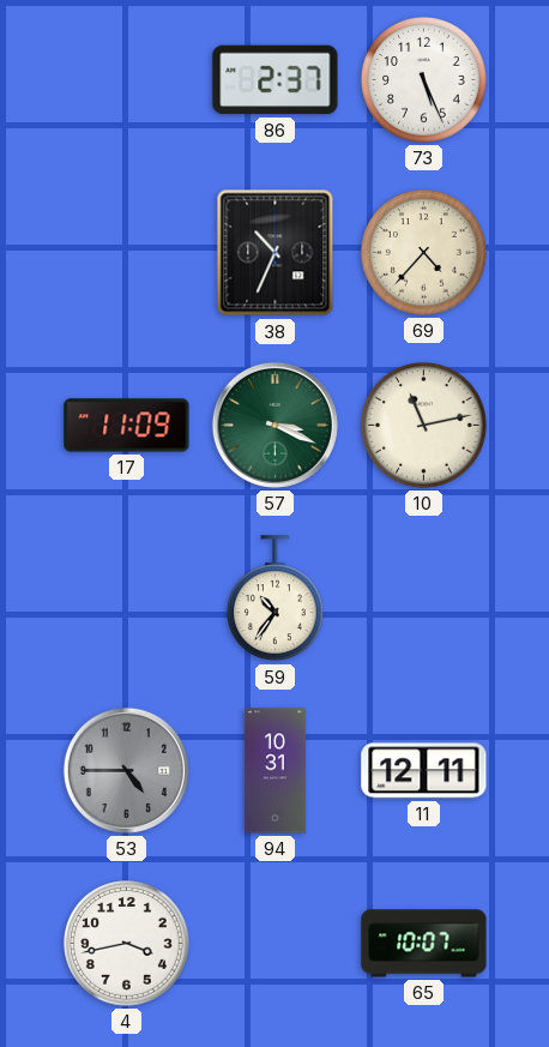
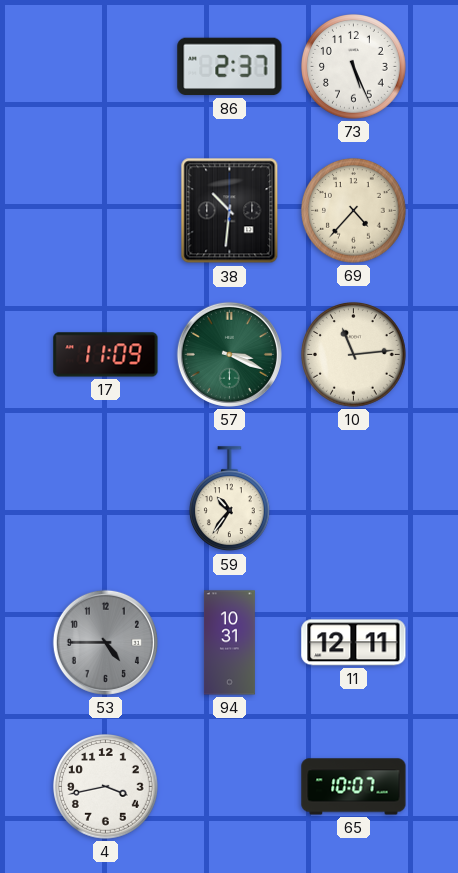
38: 10:34 -> 10:31
10: 11:13 -> 11:14
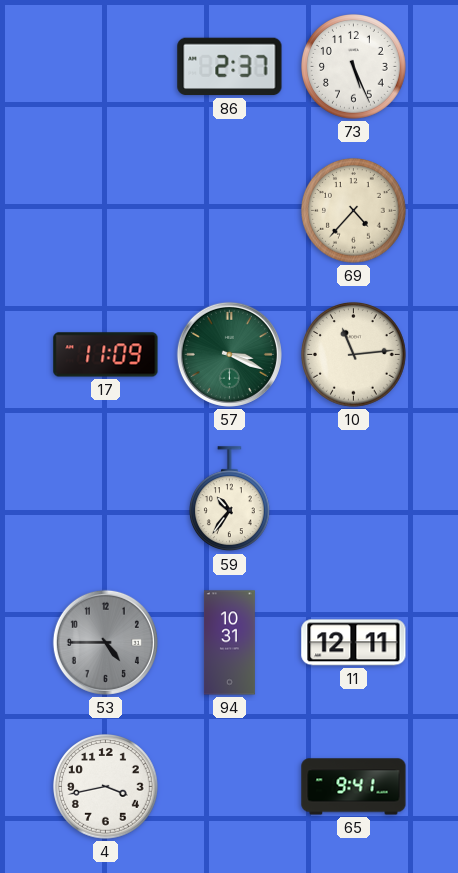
38: 10:31 -> none
65: 10:07 -> 9:41
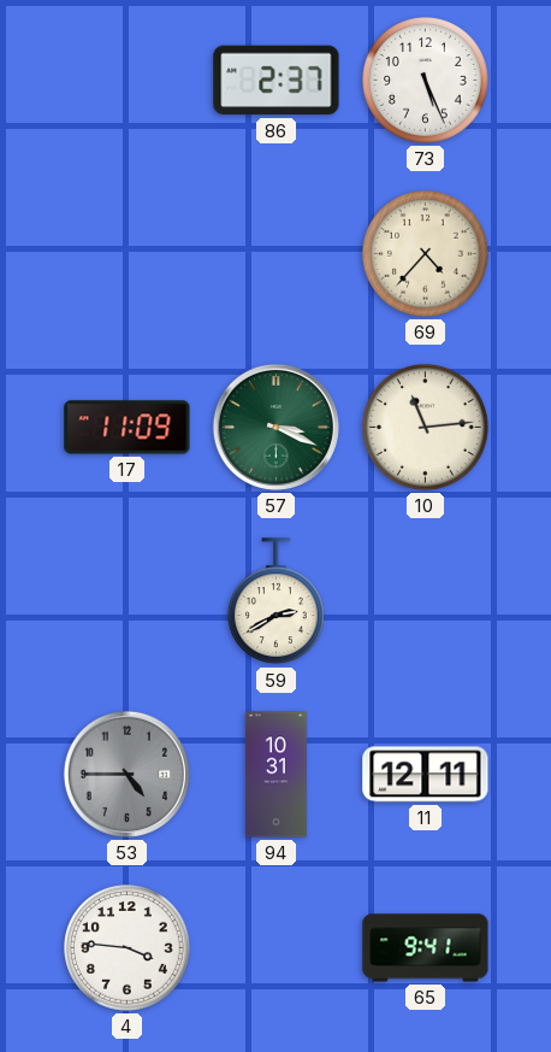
59: 10:36 -> 2:40
4: 3:43 -> 3:46
